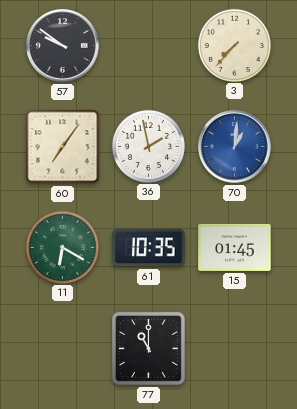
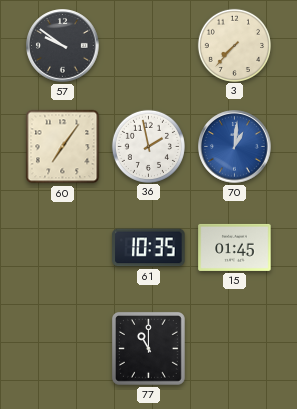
11: 6:20 -> none
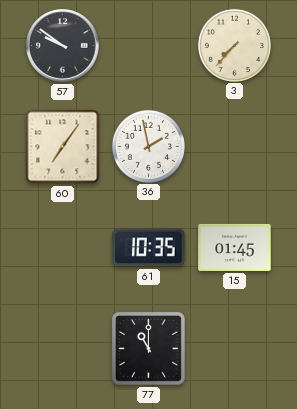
70: 1:01 -> none
